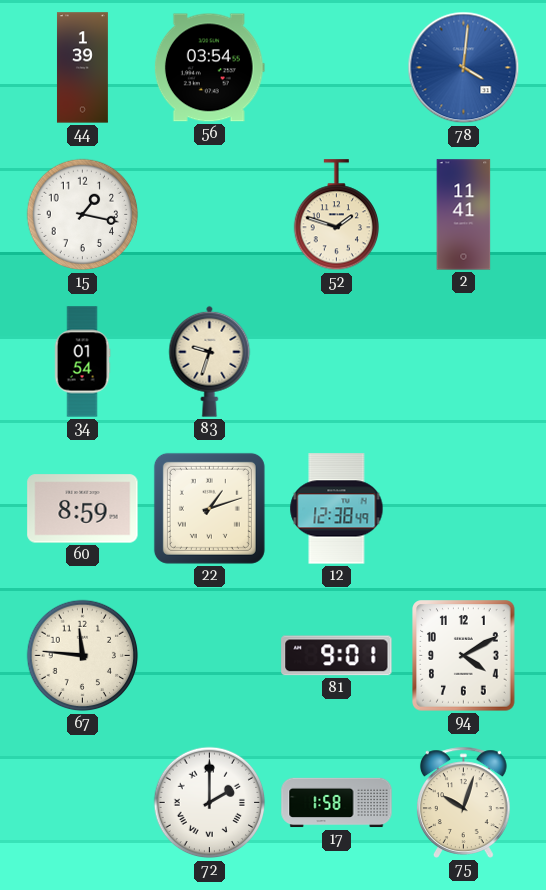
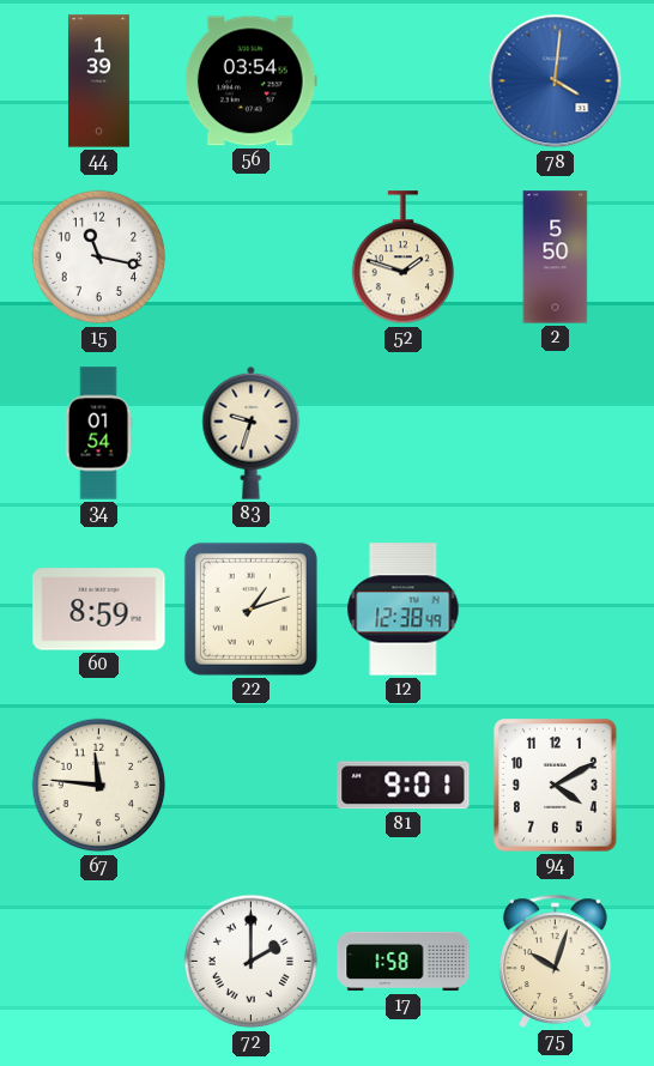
15: 1:17 -> 11:17
2: 11:41 -> 5:50
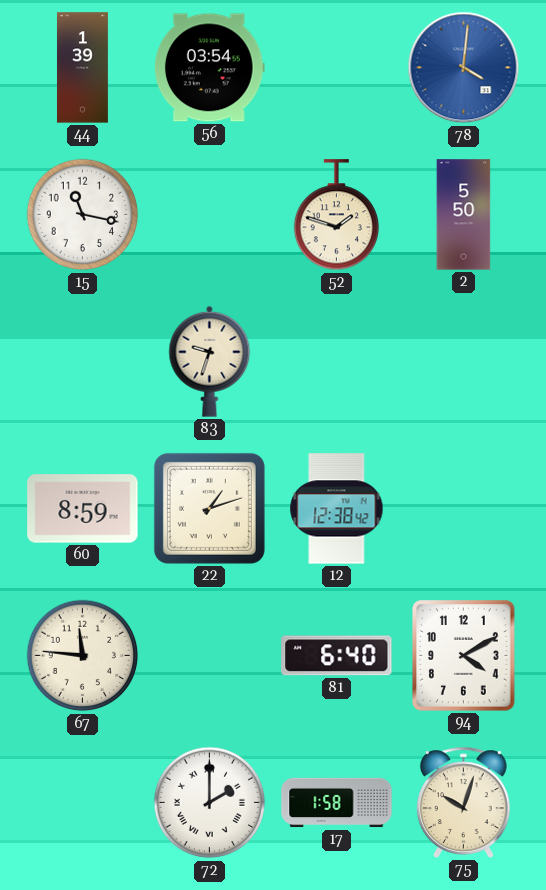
34: 01:54 -> none
12: 12:38:49 -> 12:38:42
81: 9:01 -> 6:40
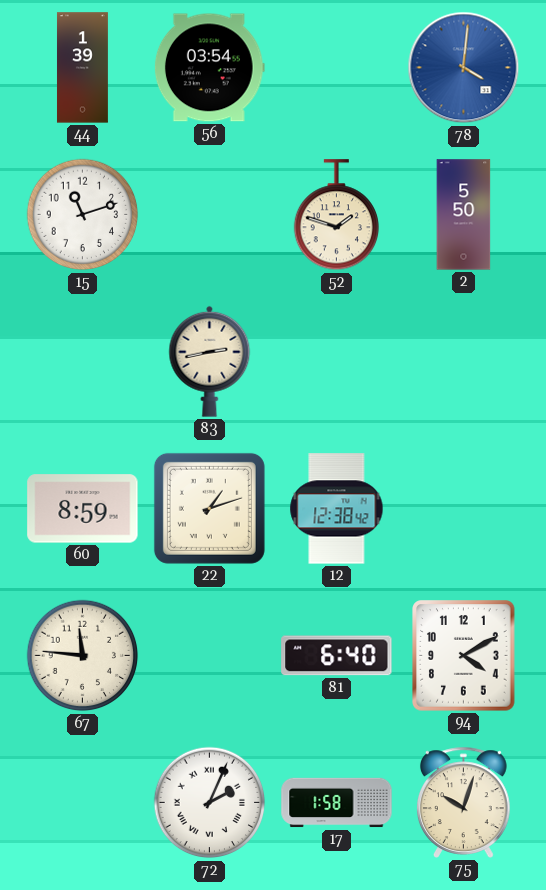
15: 11:17 -> 11:12
83: 9:33 -> 2:43
72: 2:00 -> 2:04
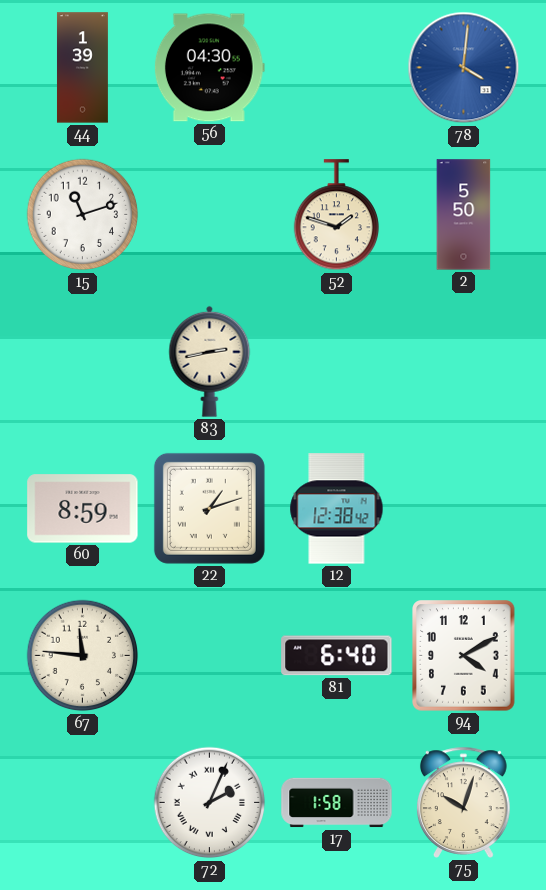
56: 03:54 -> 04:30
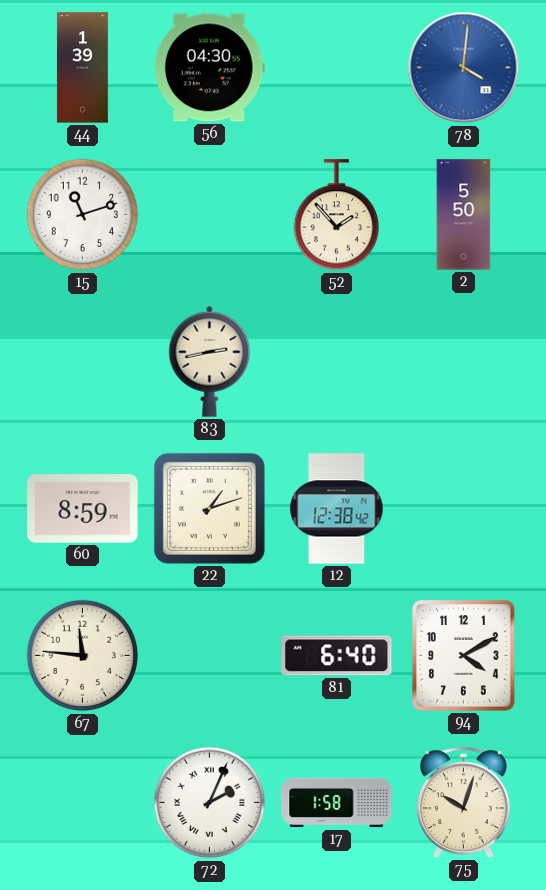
52: 1:48 -> 1:53
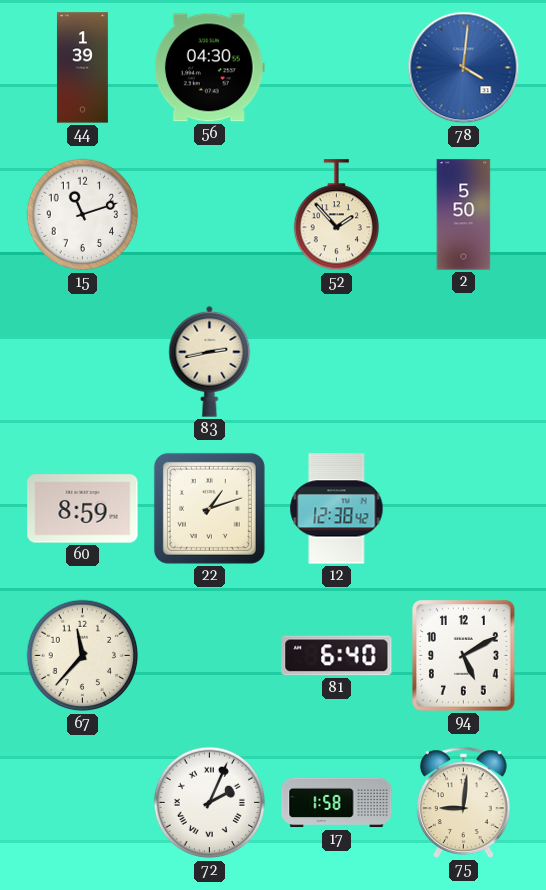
67: 11:46 -> 11:37
94: 4:10 -> 5:10
75: 10:03 -> 9:01
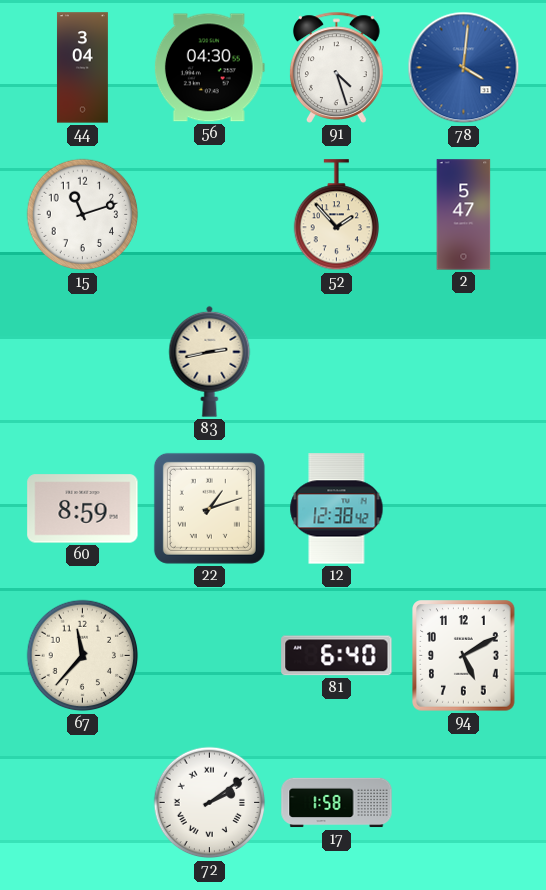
44: 1:39 -> 3:04
91: none -> 4:27
2: 5:50 -> 5:47
72: 2:04 -> 2:09
75: 9:01 -> none
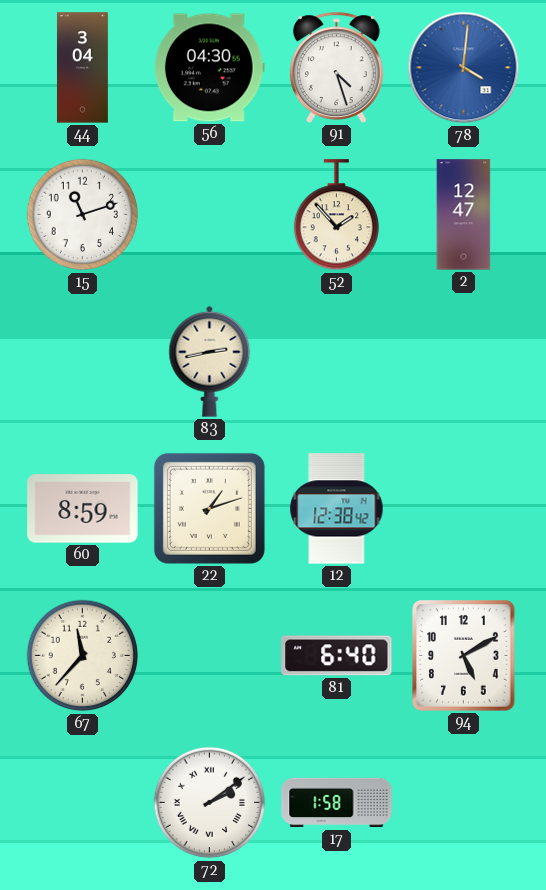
2: 5:47 -> 12:47
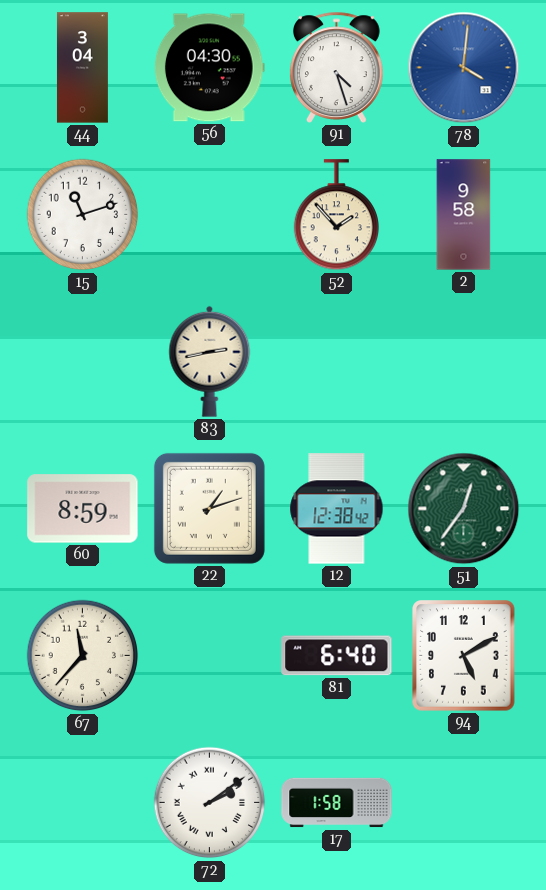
2: 12:47 -> 9:58
51: none -> 12:36
